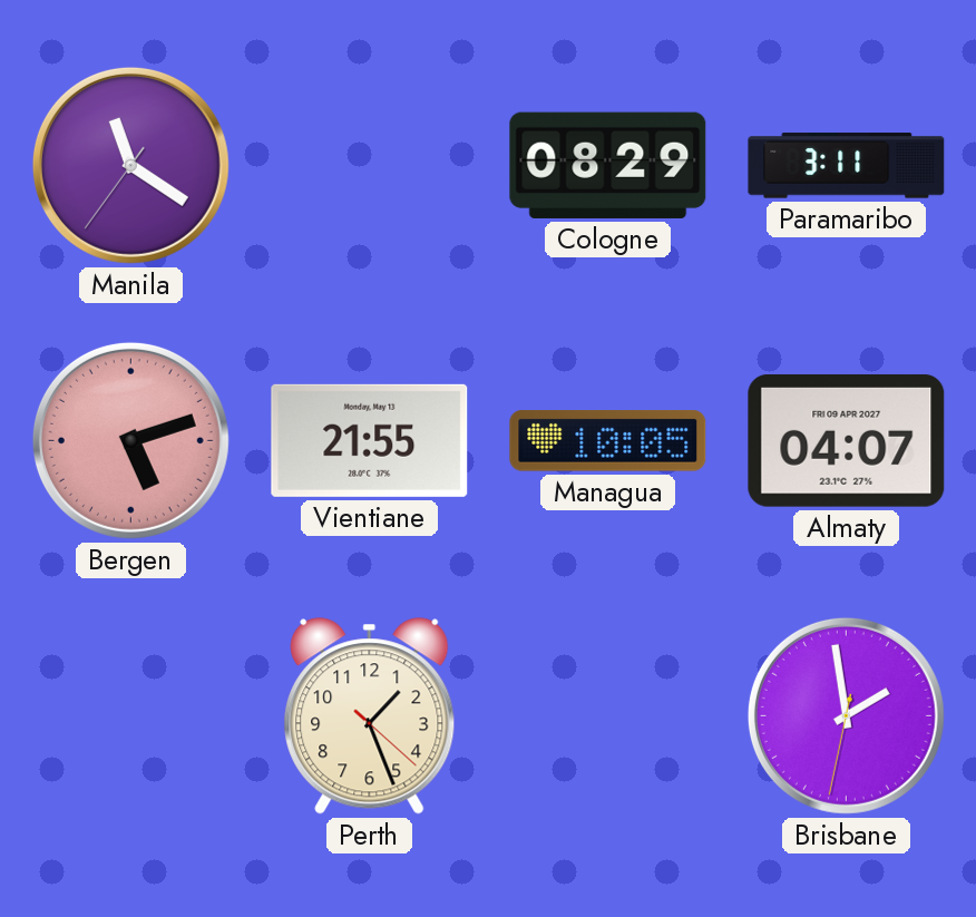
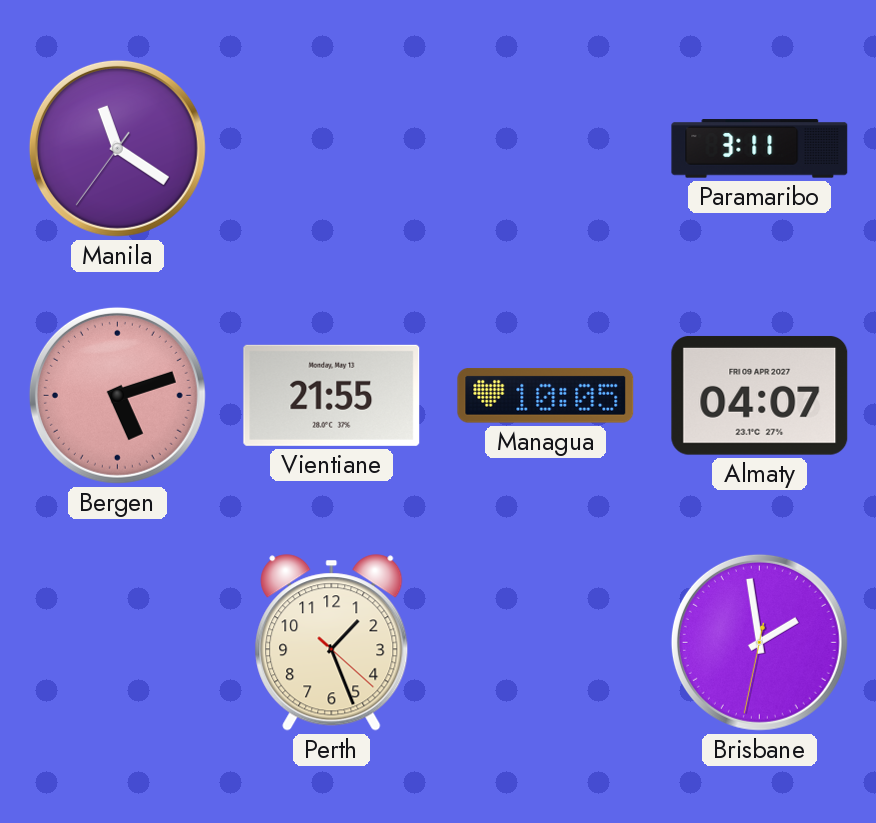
Cologne: 08:29 -> none
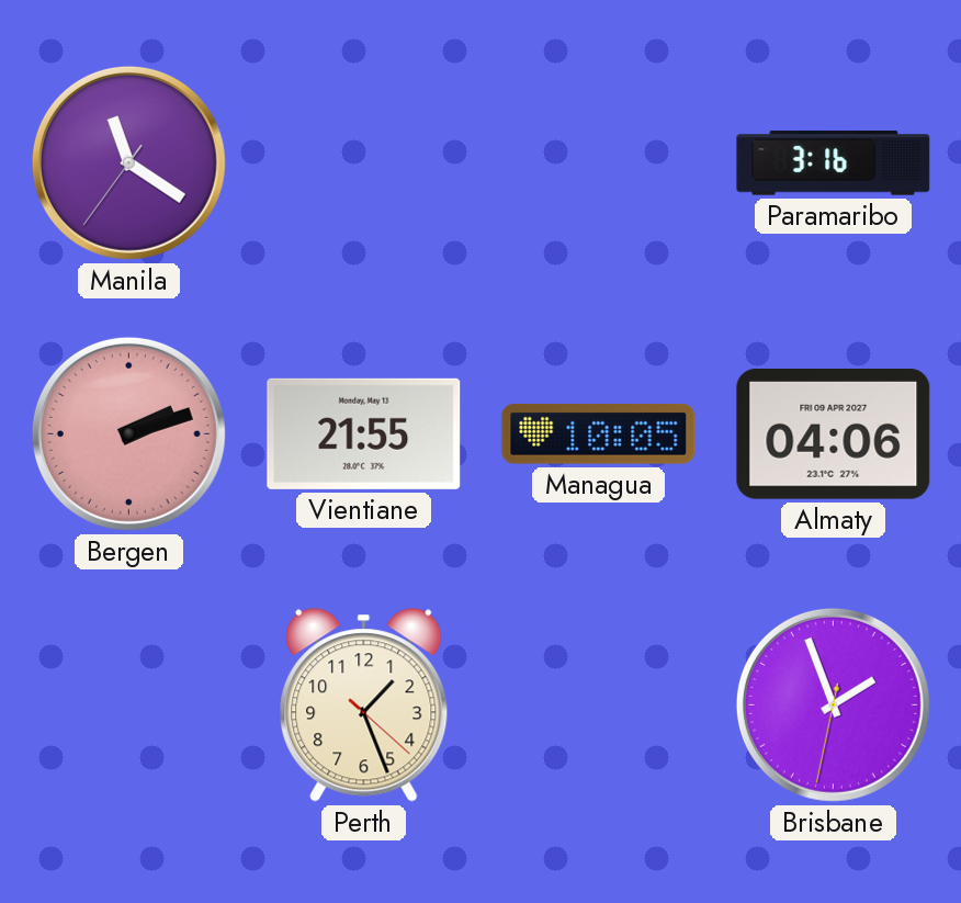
Paramaribo: 3:11 -> 3:16
Bergen: 5:12 -> 2:12
Almaty: 04:07 -> 04:06
Brisbane: 1:58 -> 1:56
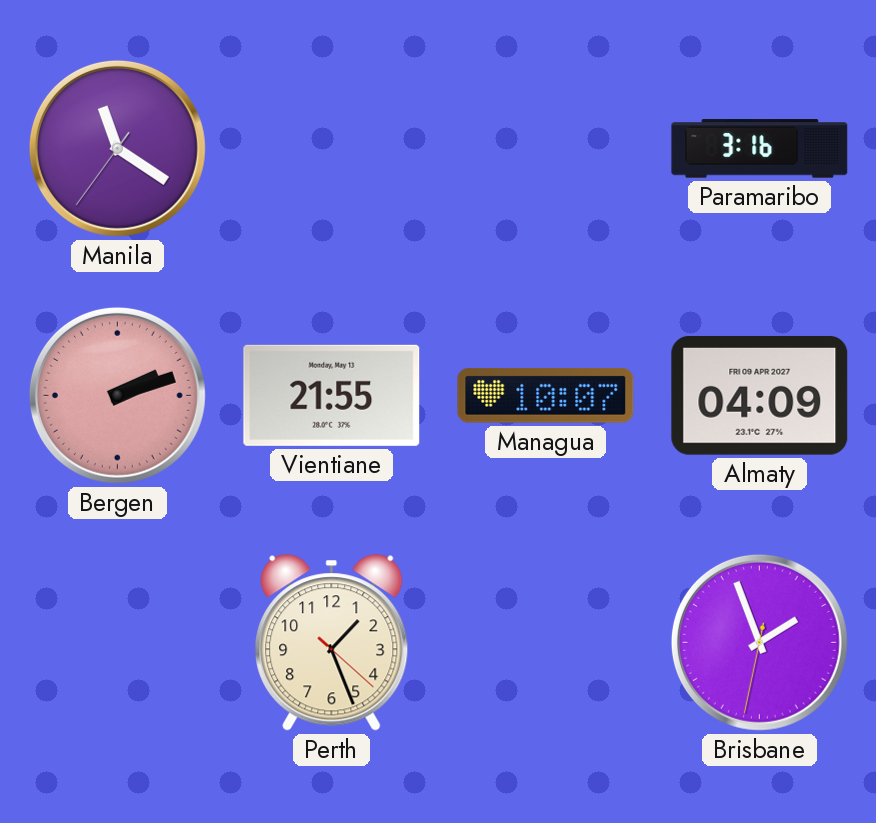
Managua: 10:05 -> 10:07
Almaty: 04:06 -> 04:09
